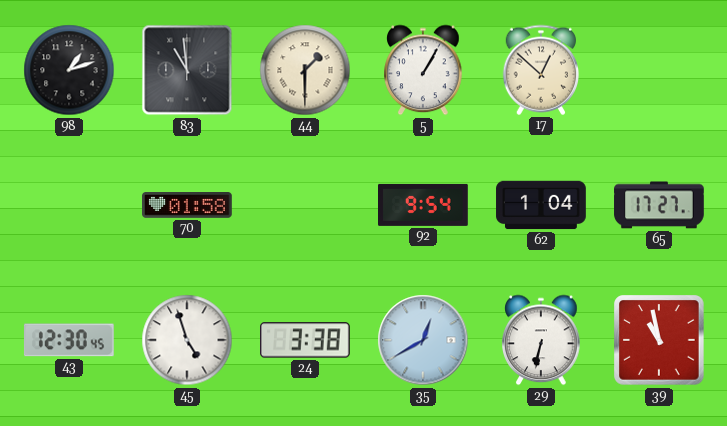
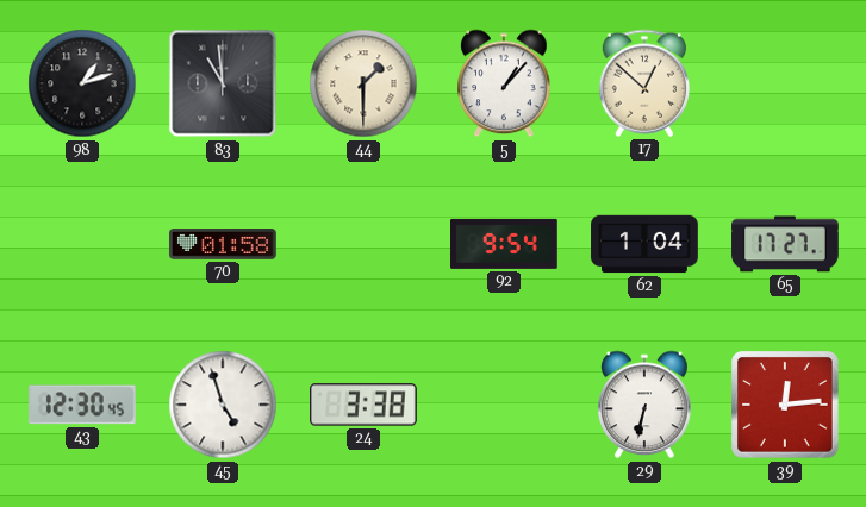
5: 1:05 -> 1:07
35: 12:40 -> none
39: 10:58 -> 12:14
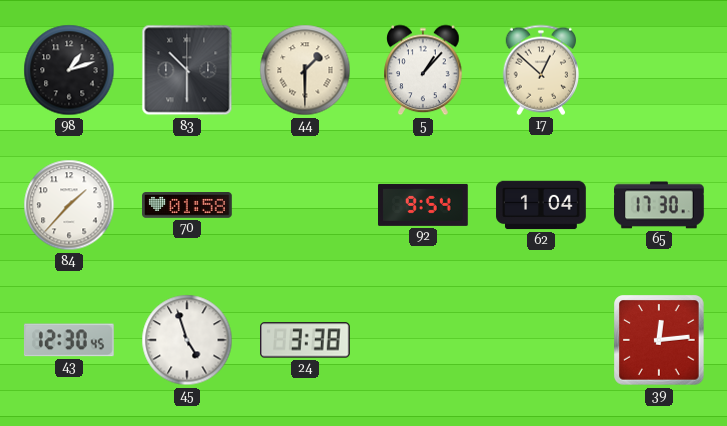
83: 10:59 -> 10:30
84: none -> 1:37
65: 17:27 -> 17:30
29: 6:32 -> none
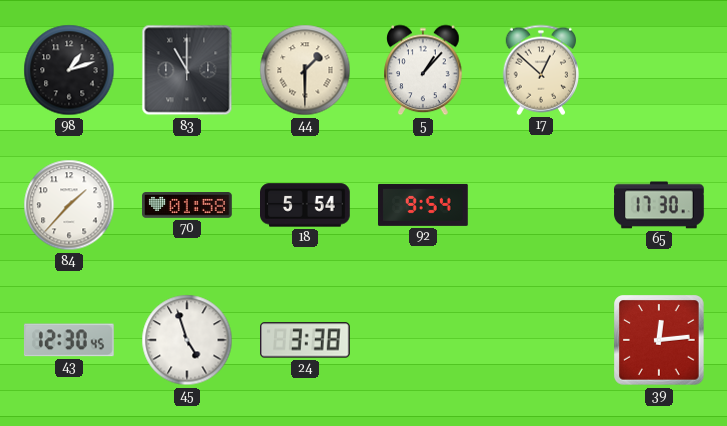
83: 10:30 -> 11:00
18: none -> 5:54
62: 1:04 -> none
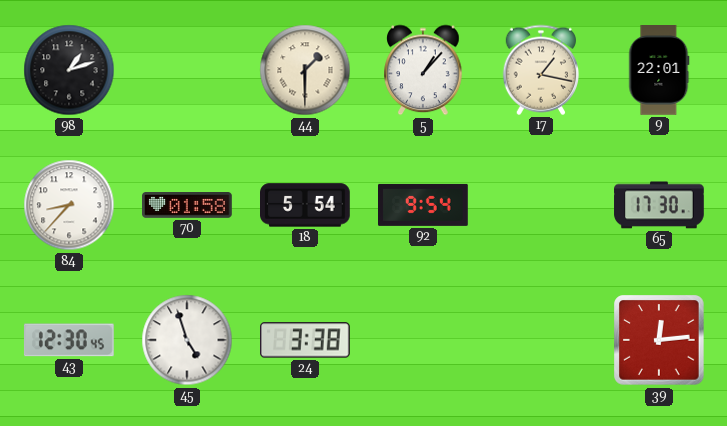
83: 11:00 -> none
17: 12:52 -> 1:17
9: none -> 22:01
84: 1:37 -> 8:37
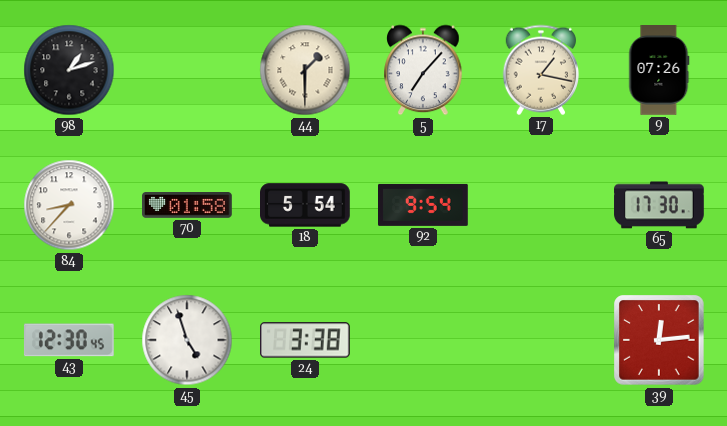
5: 1:07 -> 7:07
9: 22:01 -> 07:26
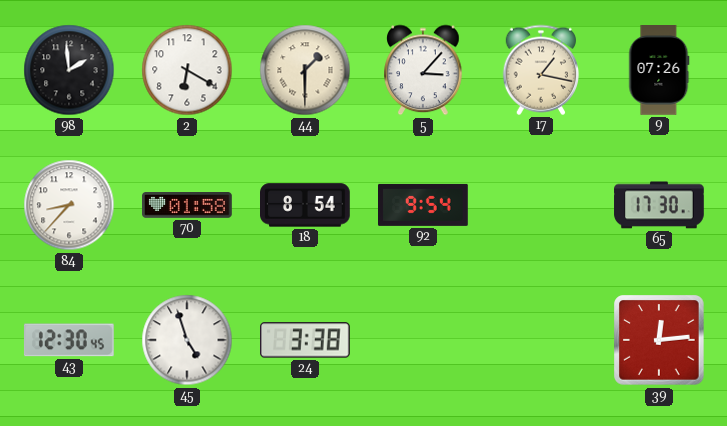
98: 1:12 -> 1:59
2: none -> 6:20
5: 7:07 -> 3:07
18: 5:54 -> 8:54
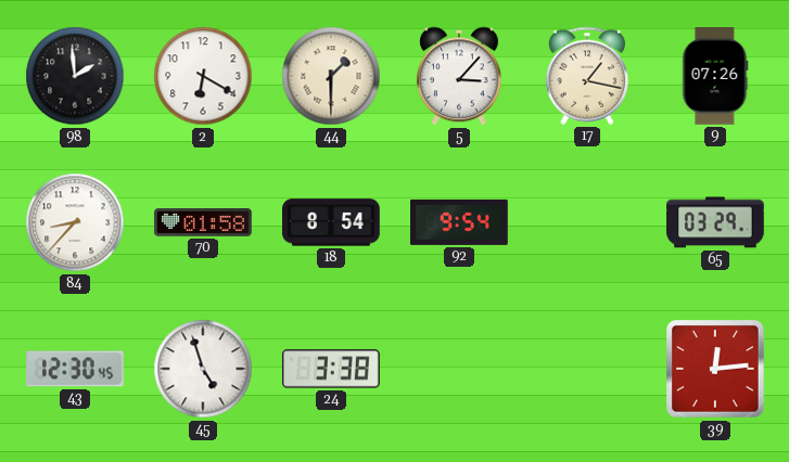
65: 17:30 -> 03:29
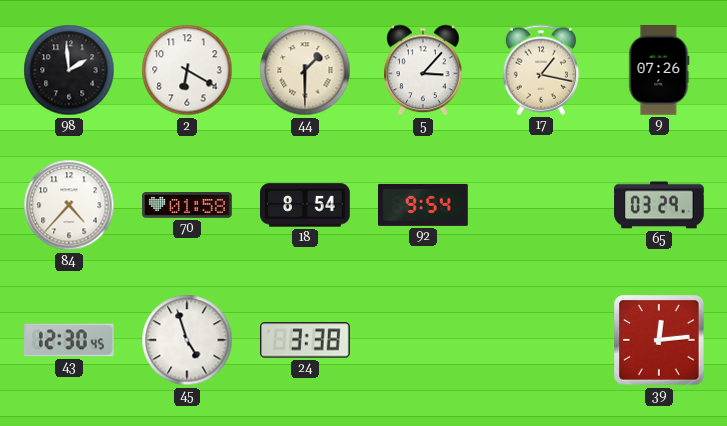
84: 8:37 -> 4:37
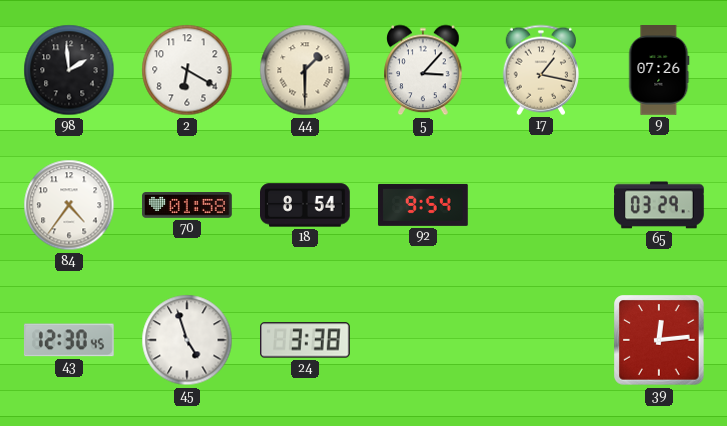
84: 4:37 -> 4:36
